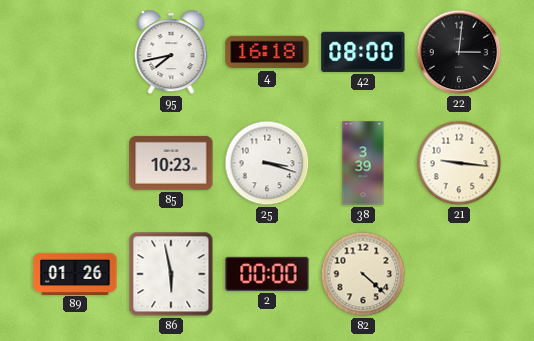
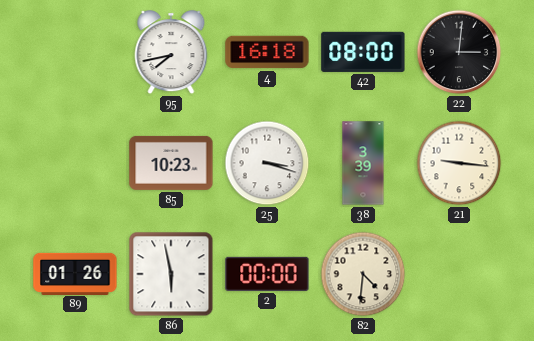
82: 4:22 -> 4:31
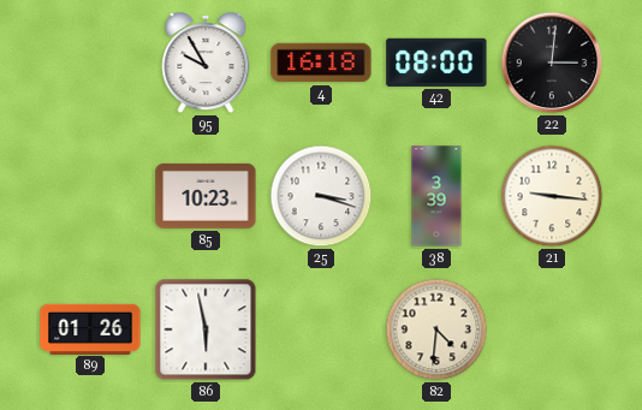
95: 7:43 -> 9:55
2: 00:00 -> none
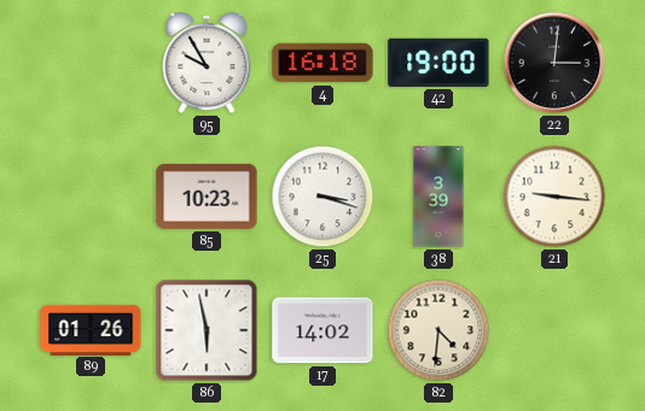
42: 08:00 -> 19:00
17: none -> 14:02
